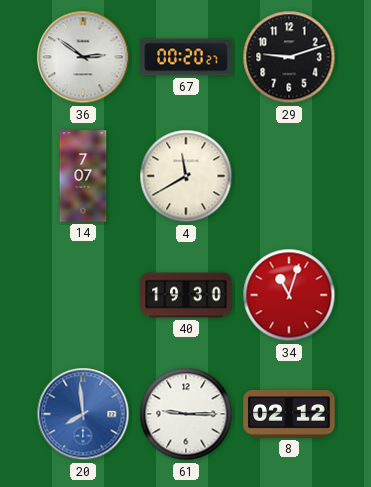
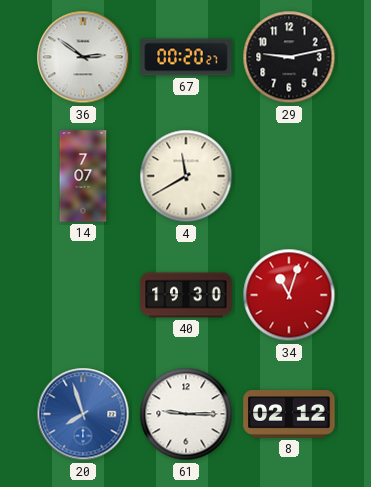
29: 9:12 -> 9:13
20: 7:59 -> 7:57
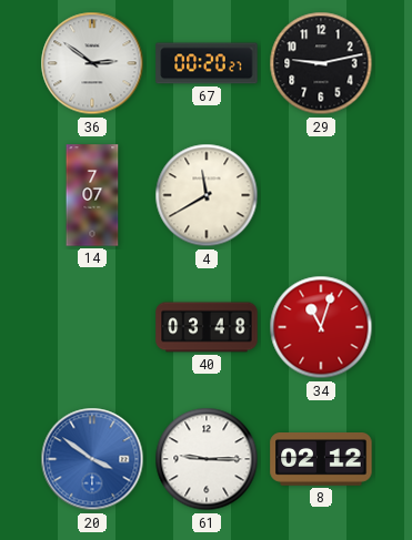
40: 19:30 -> 03:48
20: 7:57 -> 3:51
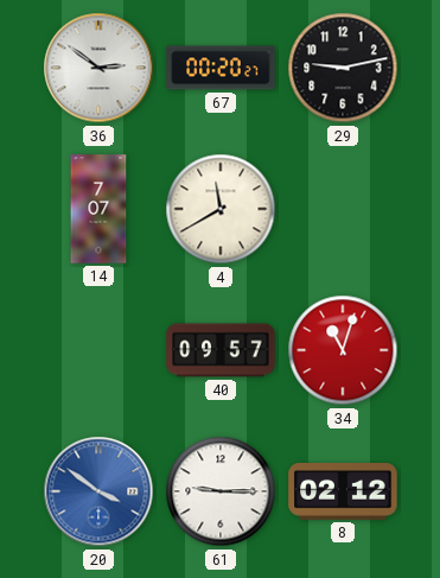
40: 03:48 -> 09:57
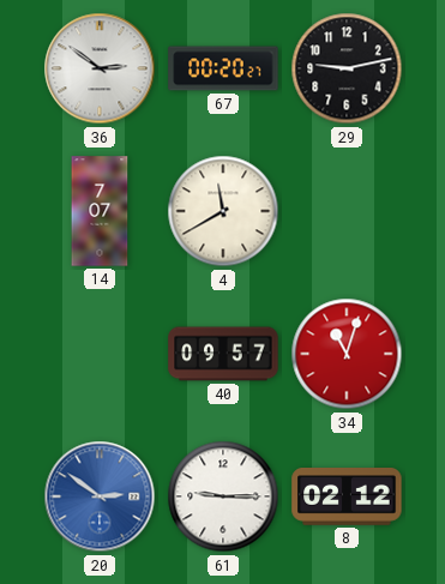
20: 3:51 -> 2:51
